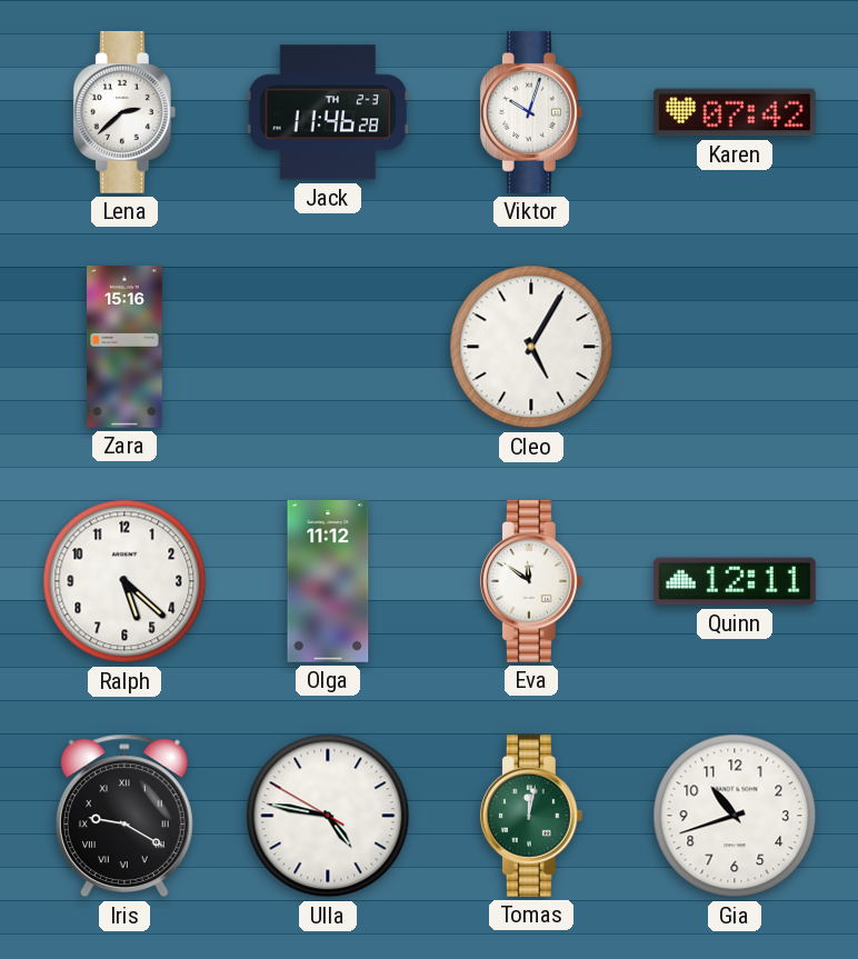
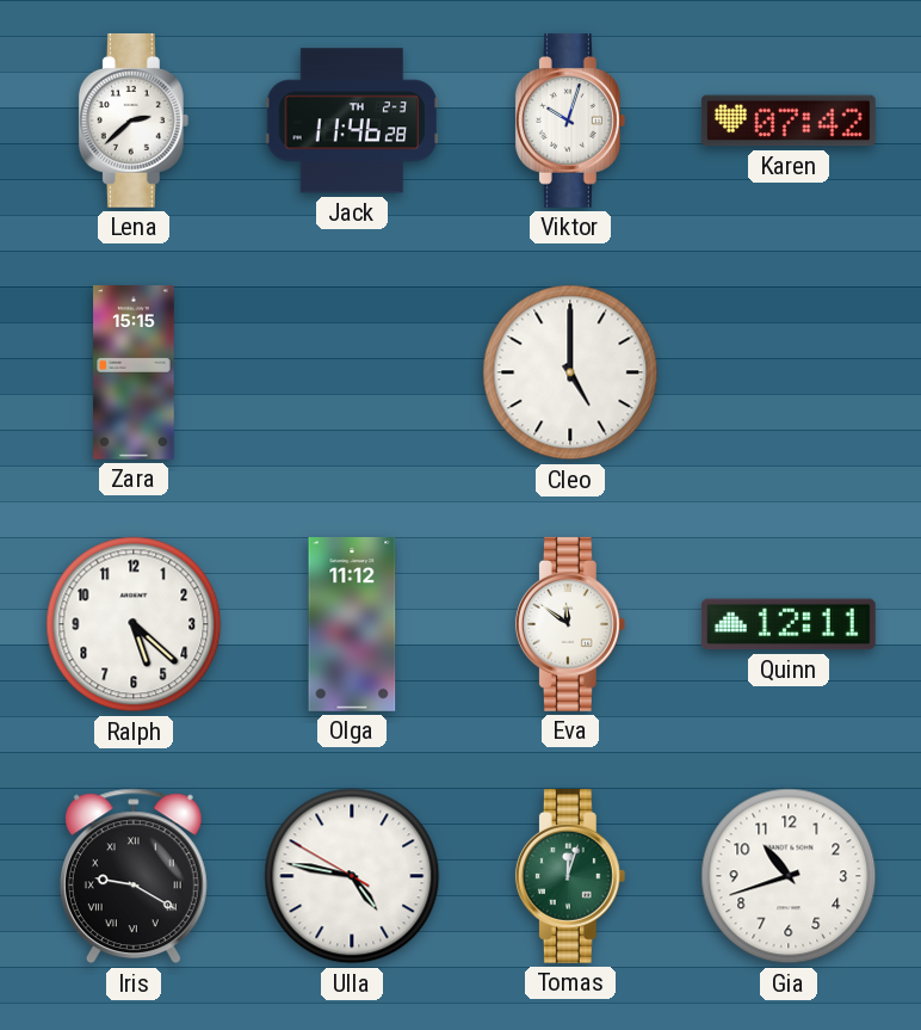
Zara: 15:16 -> 15:15
Cleo: 5:05 -> 5:00
Tomas: 12:02 -> 12:03
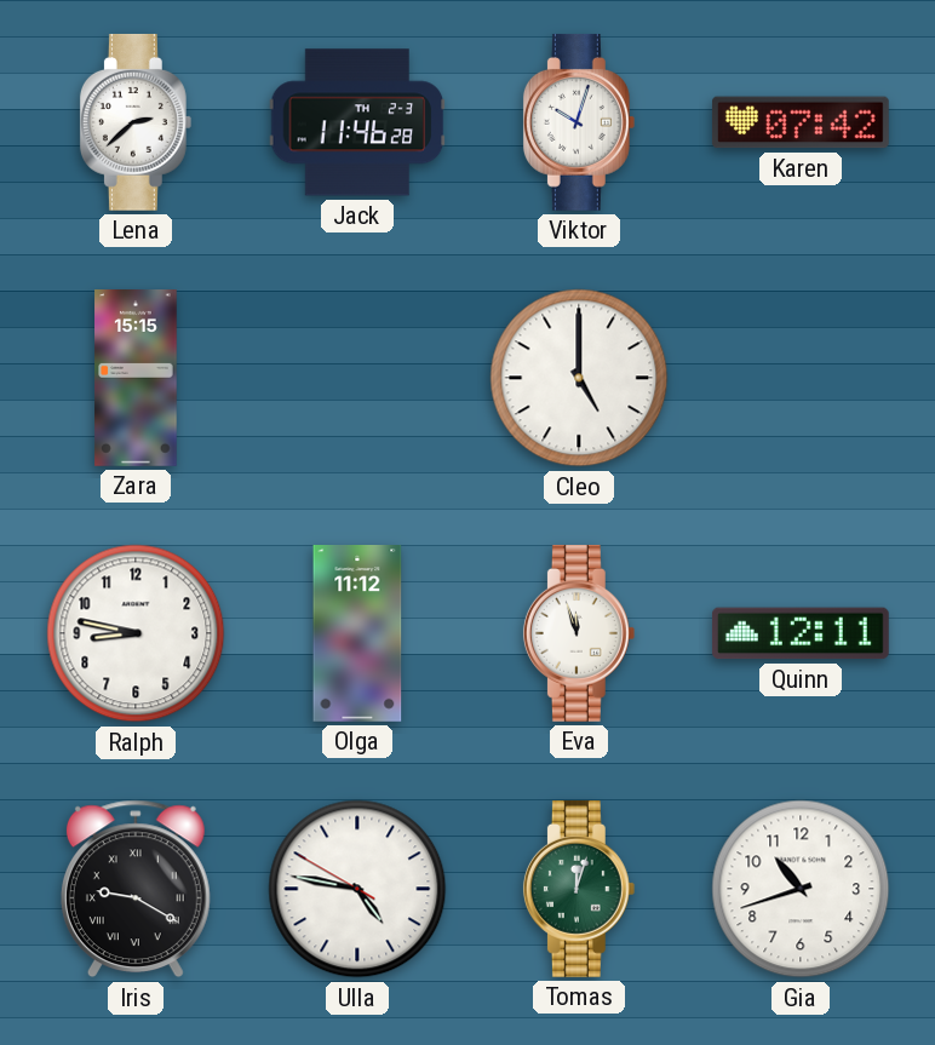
Ralph: 5:22 -> 8:47
Eva: 11:51 -> 11:57
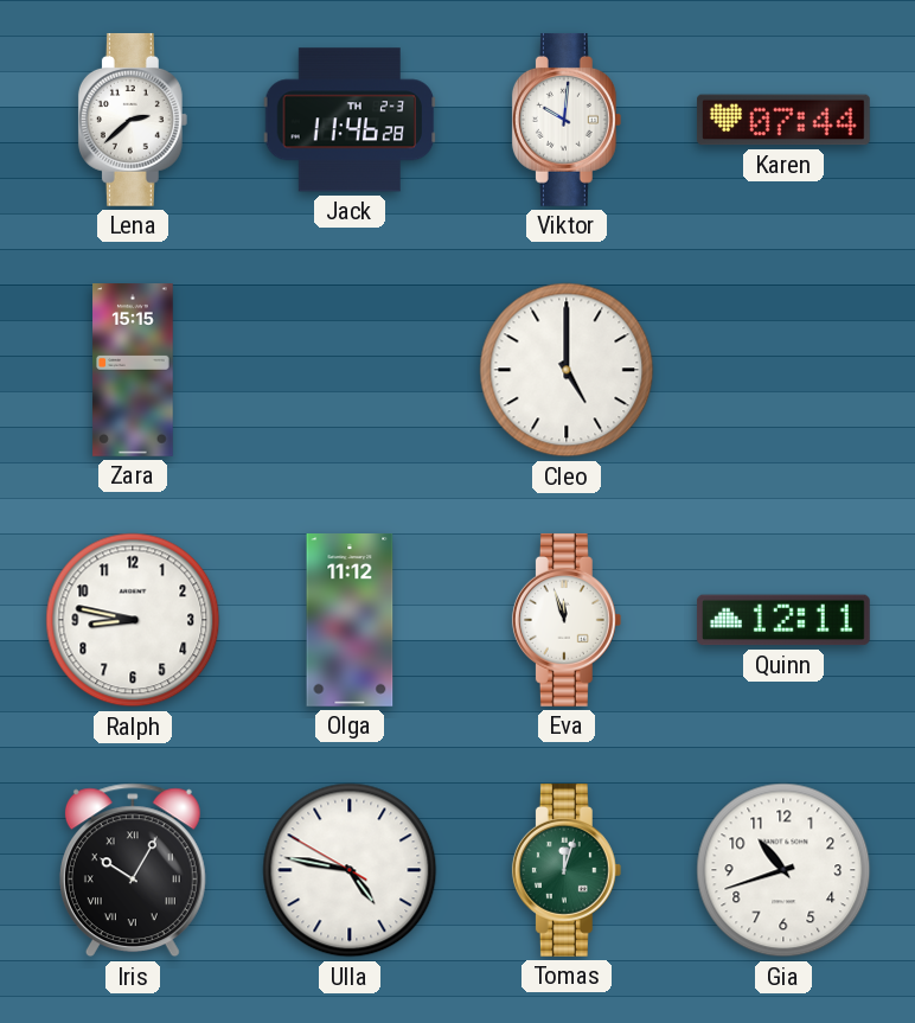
Viktor: 10:03 -> 10:01
Karen: 07:42 -> 07:44
Iris: 9:20 -> 10:05
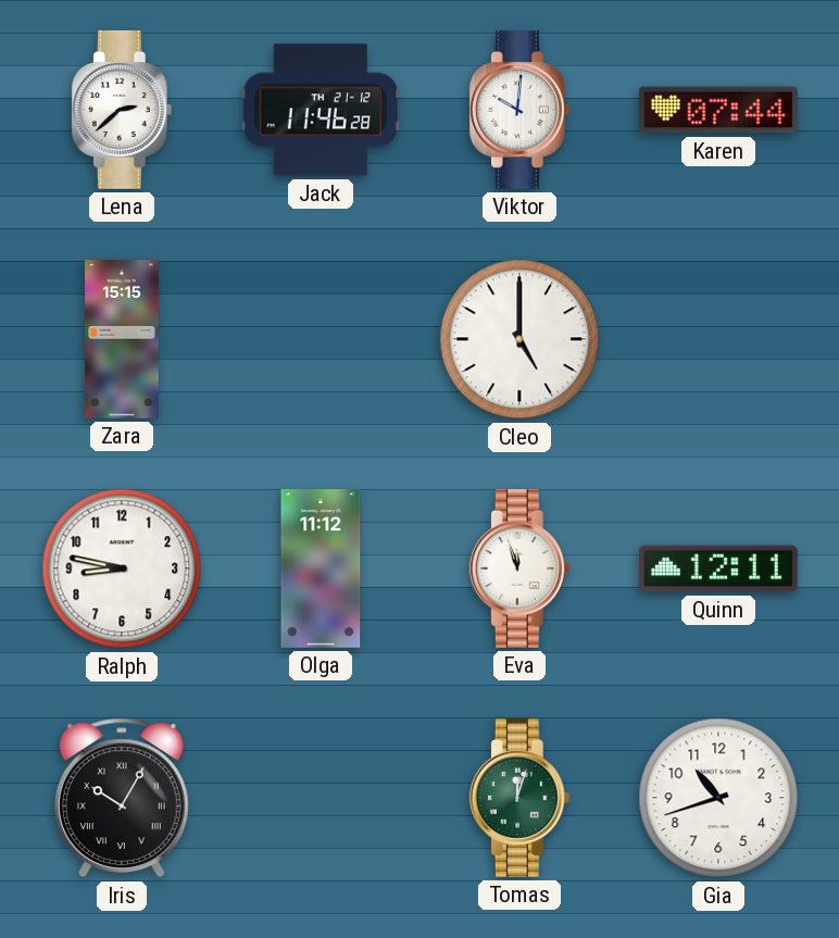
Jack date: TH 2-3 -> TH 21-12
Ulla: 4:46 -> none
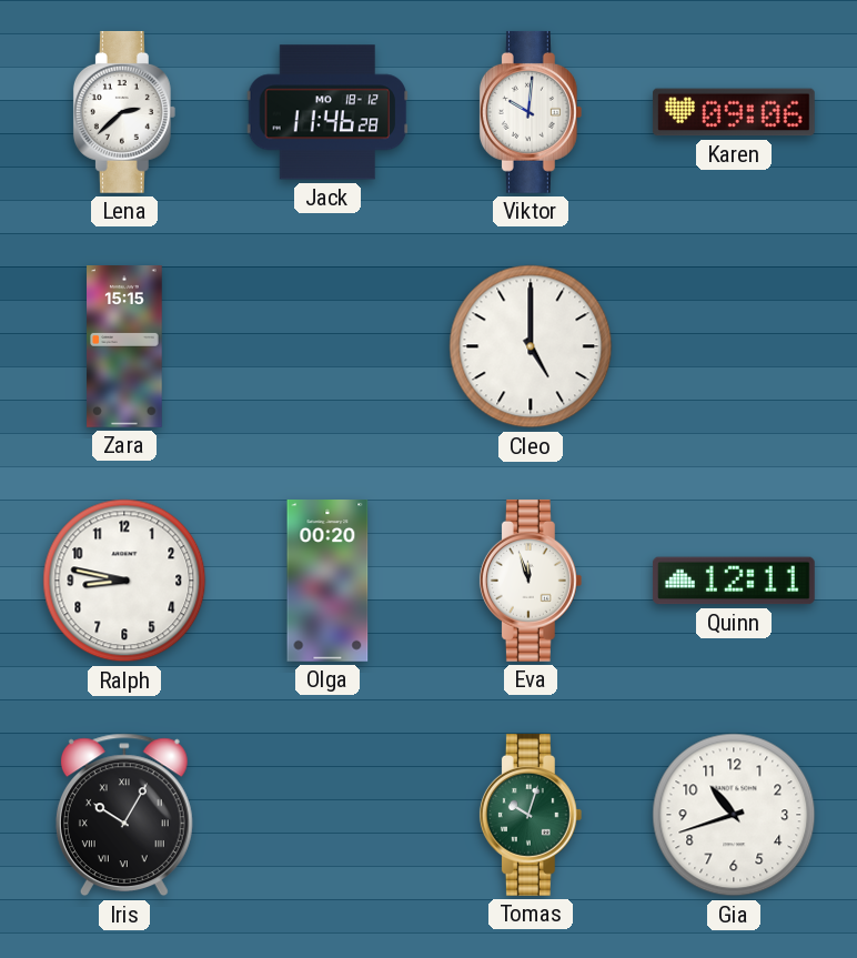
Jack date: TH 21-12 -> MO 18-12
Karen: 07:44 -> 09:06
Olga: 11:12 -> 00:20
Tomas: 12:03 -> 10:03
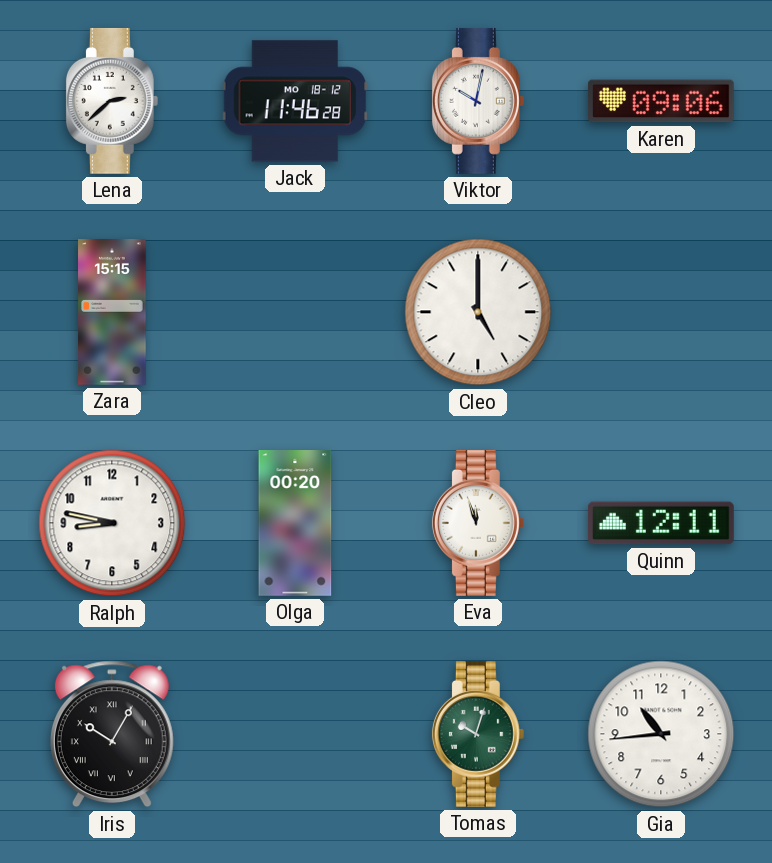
Viktor: 10:01 -> 10:02
Gia: 10:42 -> 10:44
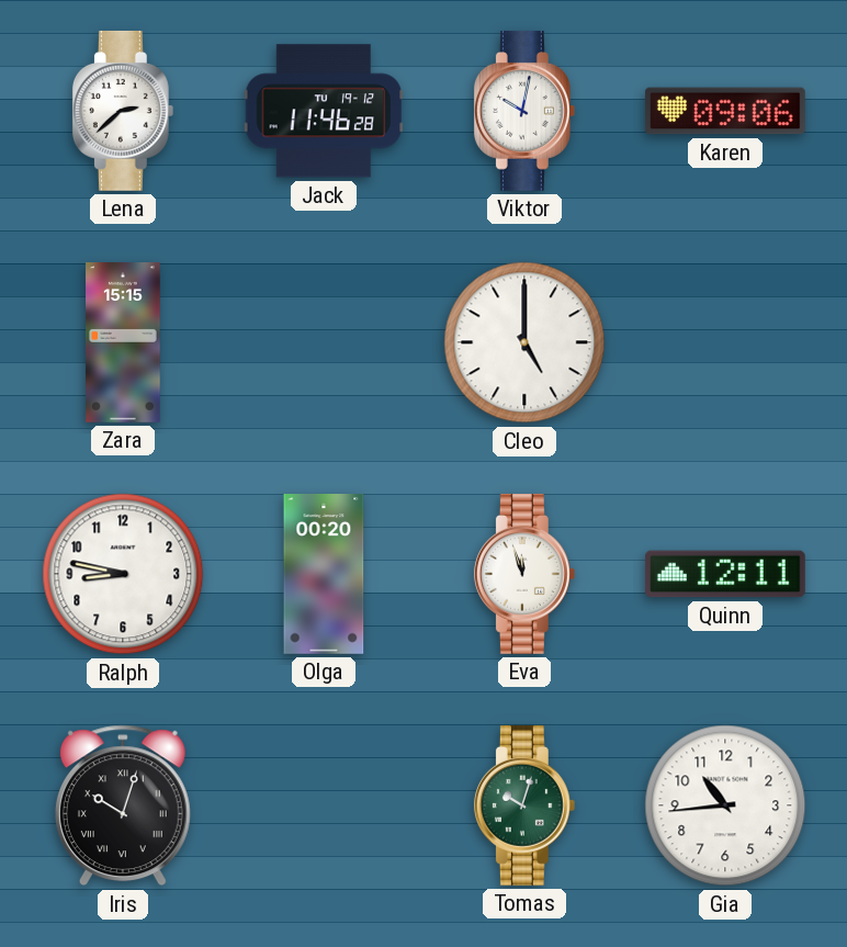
Jack date: MO 18-12 -> TU 19-12
Iris: 10:05 -> 10:03
